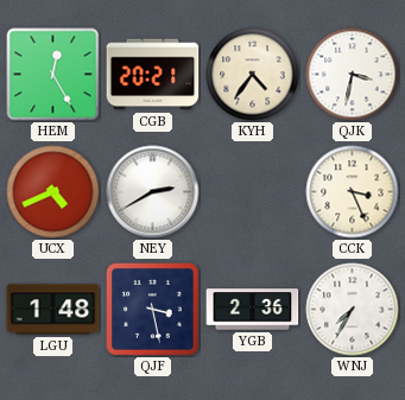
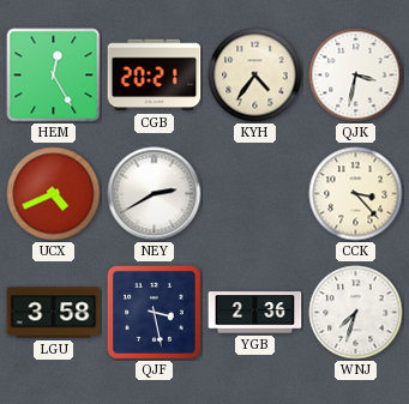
CCK: 3:26 -> 3:23
LGU: 1:48 -> 3:58
WNJ: 7:35 -> 7:33
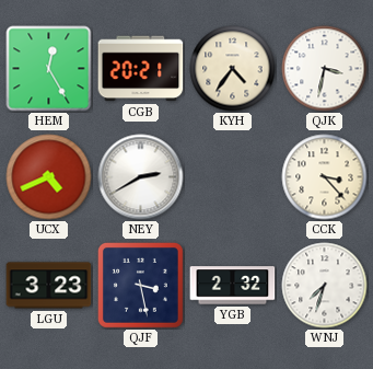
LGU: 3:58 -> 3:23
YGB: 2:36 -> 2:32
